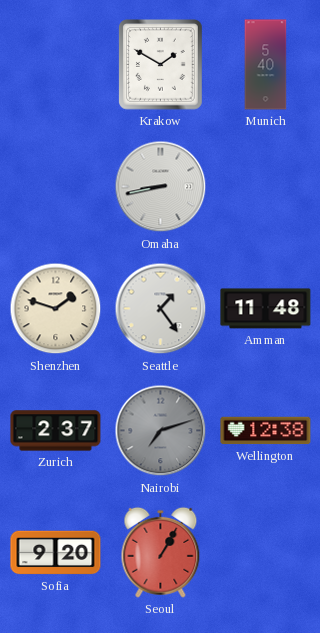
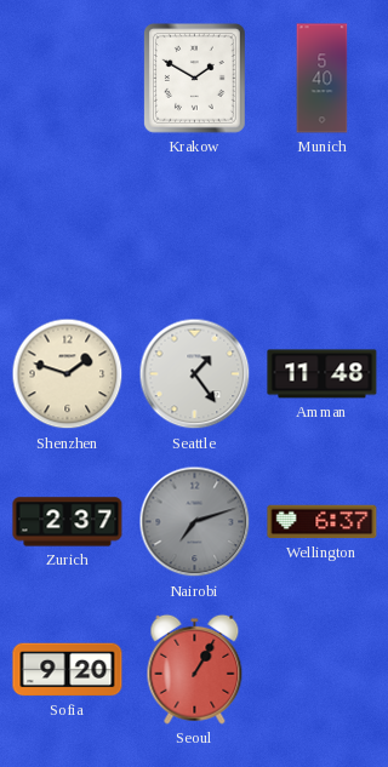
Omaha: 8:43 -> none
Wellington: 12:38 -> 6:37
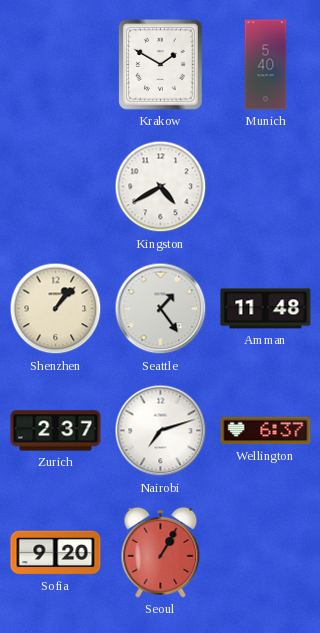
Kingston: none -> 4:40
Shenzhen: 1:48 -> 1:07
Nairobi dial: grey -> white
